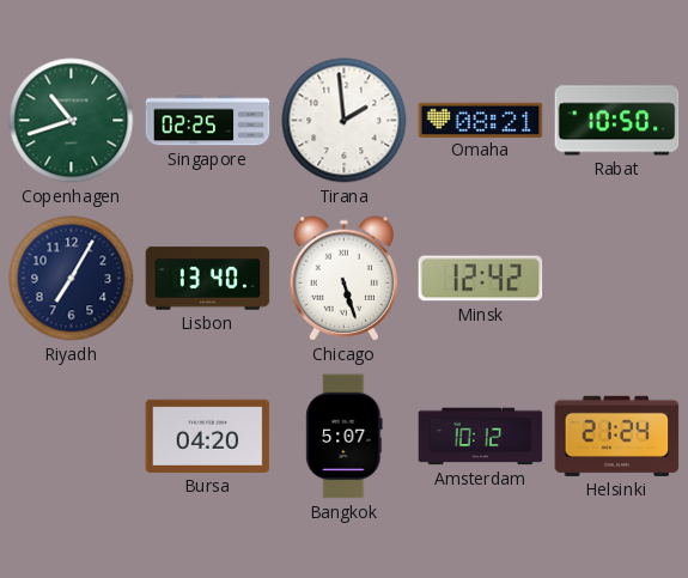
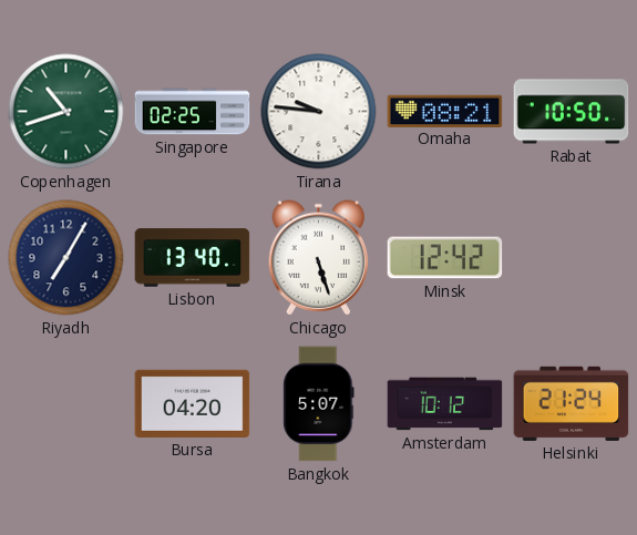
Tirana: 1:59 -> 9:46
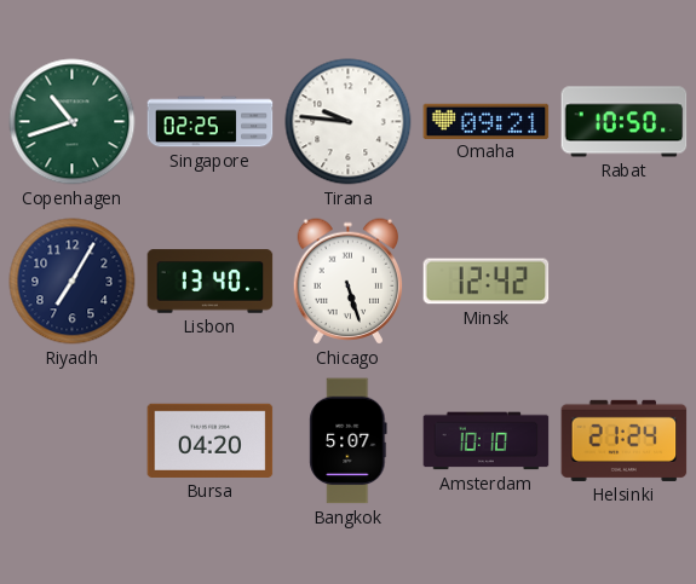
Omaha: 08:21 -> 09:21
Amsterdam: 10:12 -> 10:10
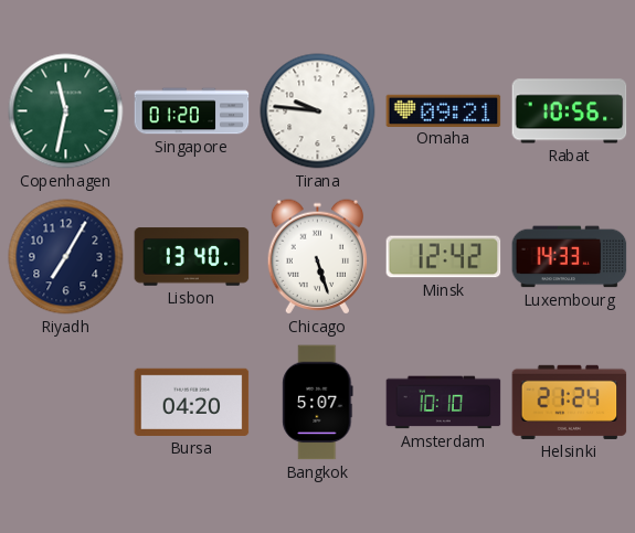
Copenhagen: 10:42 -> 11:32
Singapore: 02:25 -> 01:20
Rabat: 10:50 -> 10:56
Luxembourg: none -> 14:33
